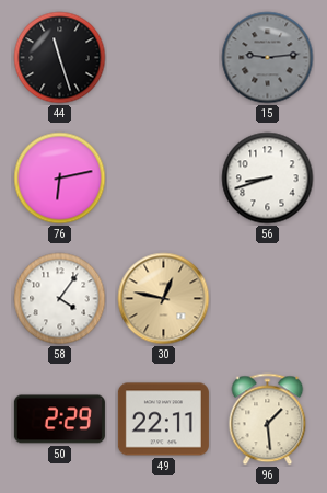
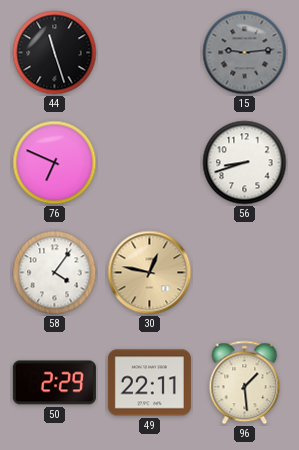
76: 6:13 -> 6:49
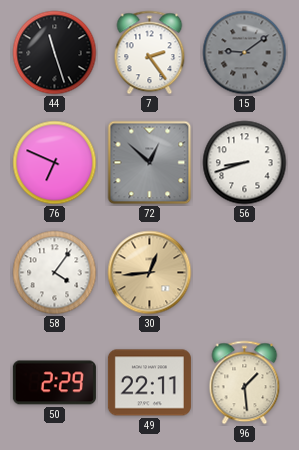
7: none -> 2:24
15: 9:14 -> 9:09
72: none -> 12:52
30: 12:47 -> 12:44
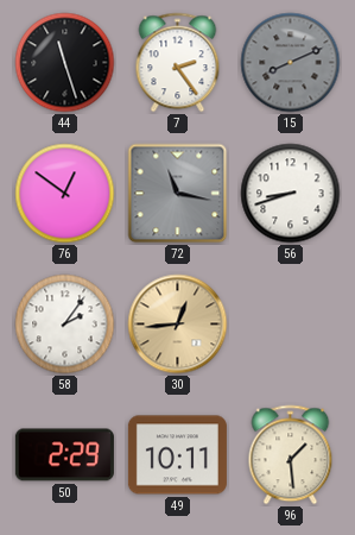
15: 9:09 -> 8:11
76: 6:49 -> 12:51
72: 12:52 -> 11:17
58: 4:06 -> 2:06
49: 22:11 -> 10:11
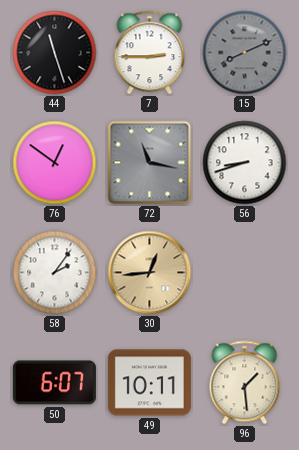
7: 2:24 -> 2:45
50: 2:29 -> 6:07
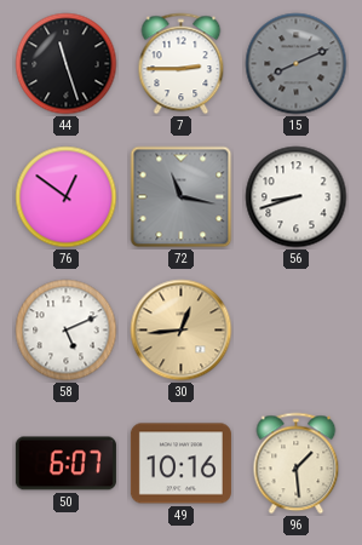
58: 2:06 -> 5:11
49: 10:11 -> 10:16
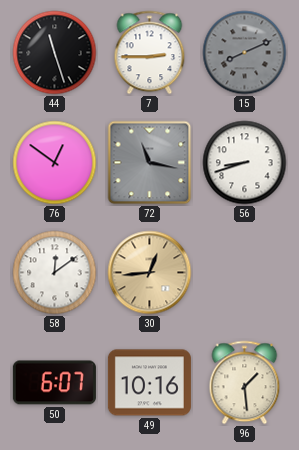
58: 5:11 -> 12:09
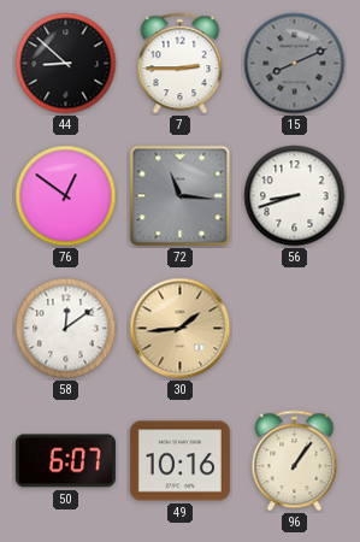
44: 11:27 -> 8:52
72: 11:17 -> 11:16
30: 12:44 -> 1:44
96: 1:29 -> 1:06
